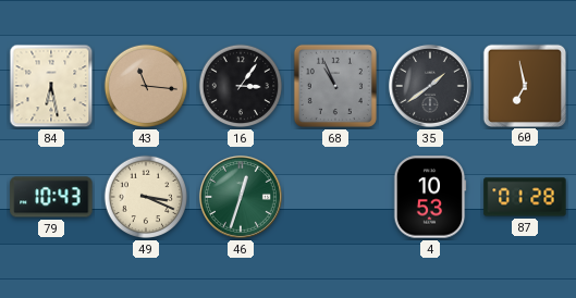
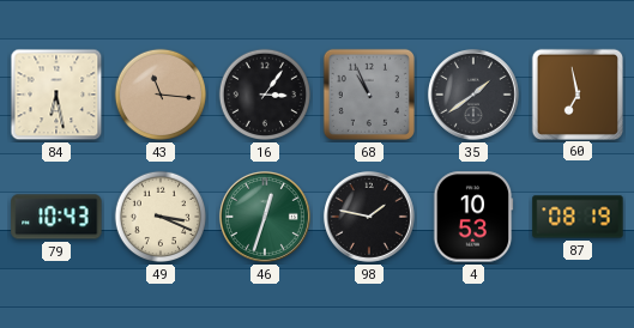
98: none -> 1:47
87: 01:28 -> 08:19
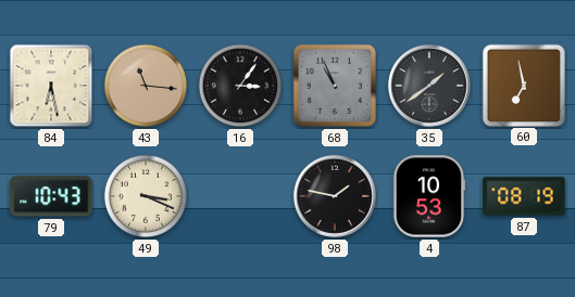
46: 12:33 -> none
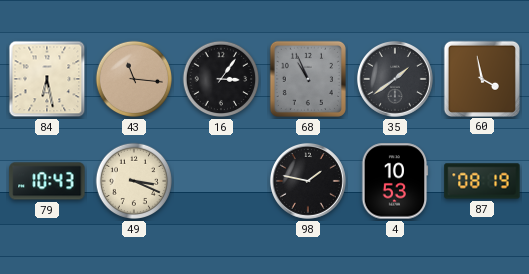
60: 6:58 -> 3:58
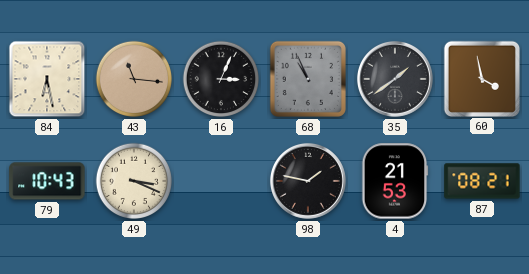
16: 3:06 -> 3:04
4: 10:53 -> 21:53
87: 08:19 -> 08:21
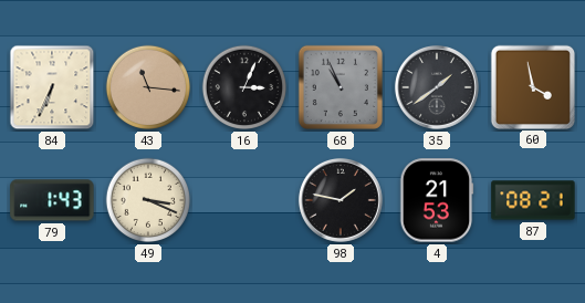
84: 6:28 -> 6:34
79: 10:43 -> 1:43
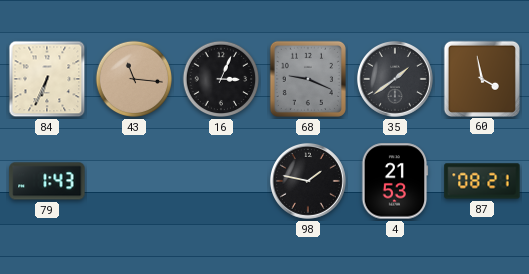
68: 10:56 -> 9:19
49: 3:19 -> none
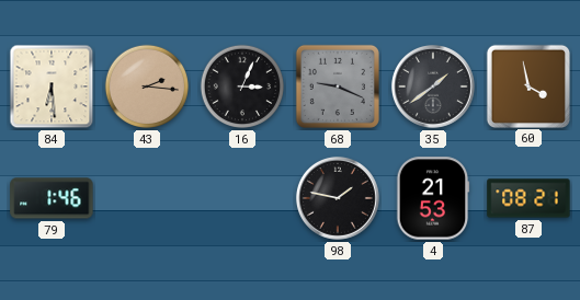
84: 6:34 -> 6:29
43: 11:16 -> 2:16
79: 1:43 -> 1:46
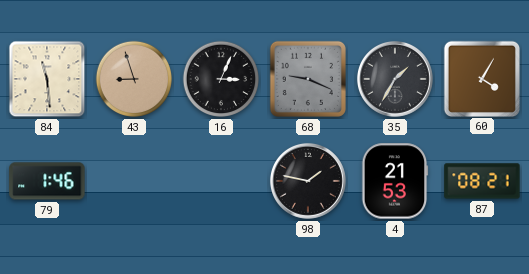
84: 6:29 -> 11:29
43: 2:16 -> 8:57
35: 1:39 -> 1:35
60: 3:58 -> 4:05
